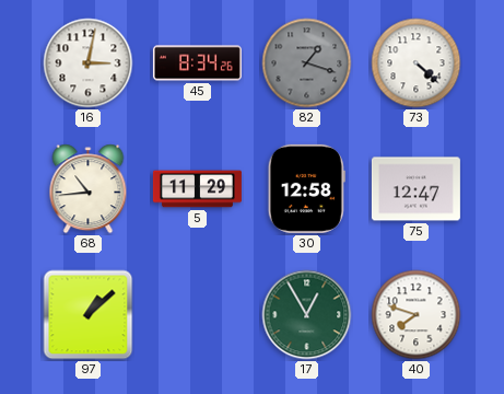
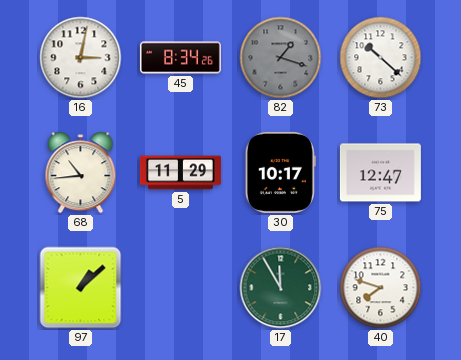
73: 4:22 -> 10:22
30: 12:58 -> 10:17
17: 12:55 -> 11:55
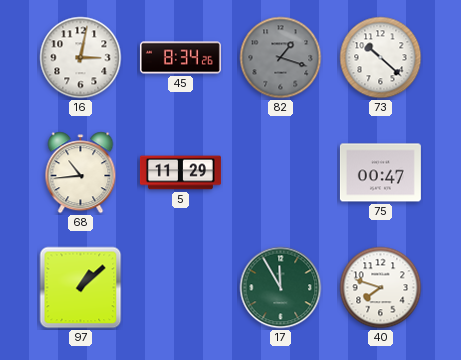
30: 10:17 -> none
75: 12:47 -> 00:47
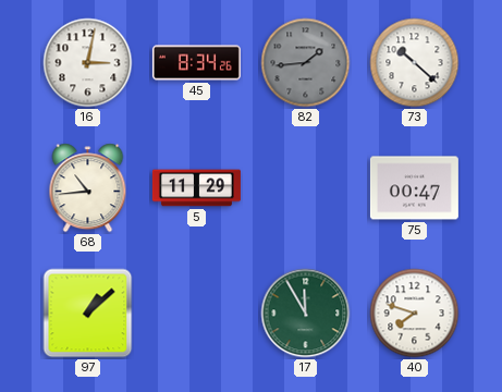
82: 1:18 -> 1:44
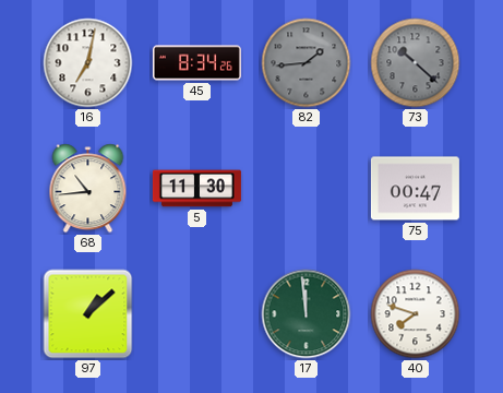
16: 3:02 -> 7:02
73 dial: white -> grey
5: 11:29 -> 11:30
17: 11:55 -> 11:59
